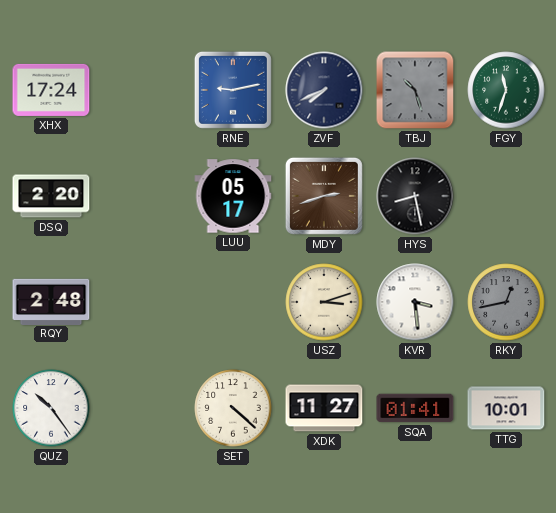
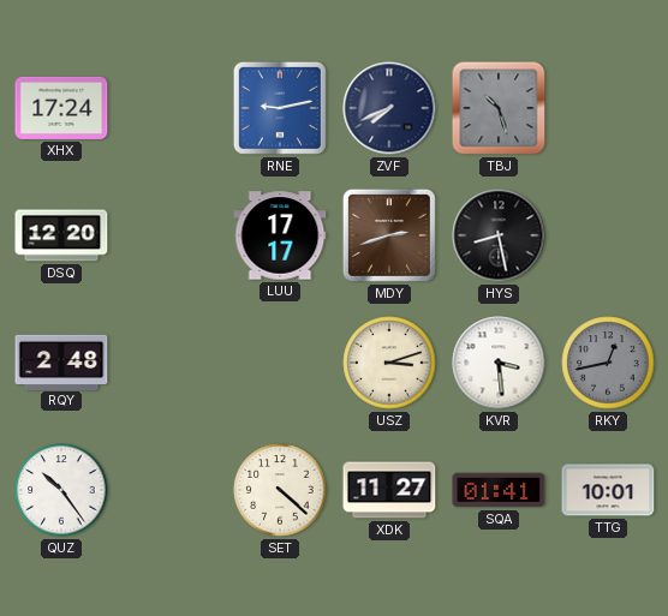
FGY: 11:33 -> none
DSQ: 2:20 -> 12:20
LUU: 05:17 -> 17:17
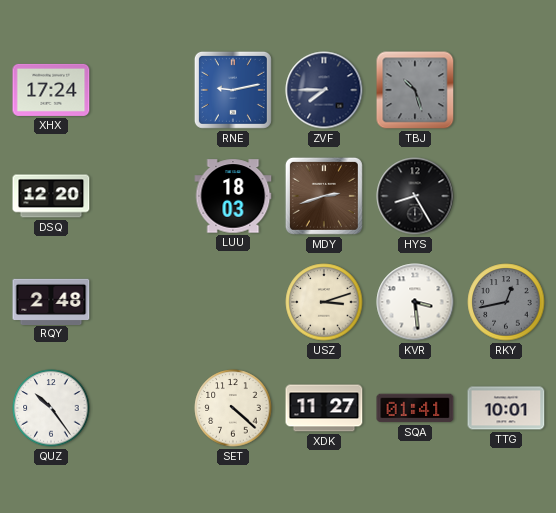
ZVF: 7:41 -> 7:45
LUU: 17:17 -> 18:03
HYS: 8:28 -> 8:25
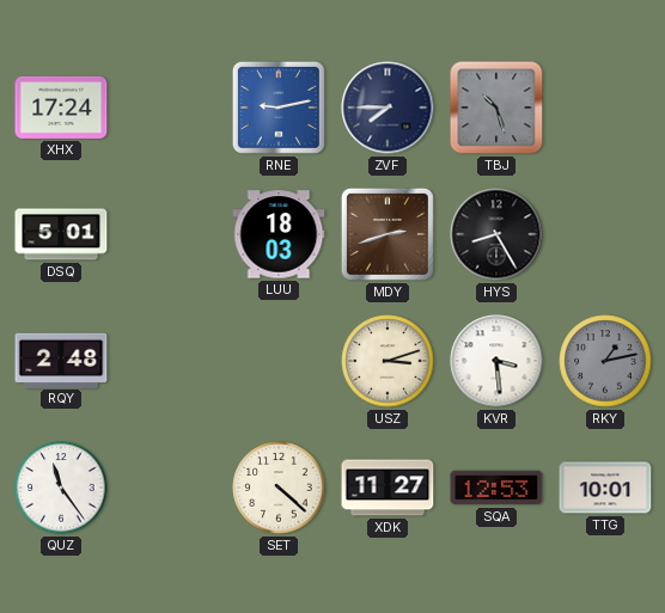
DSQ: 12:20 -> 5:01
RKY: 12:43 -> 1:13
QUZ: 10:24 -> 11:24
SQA: 01:41 -> 12:53
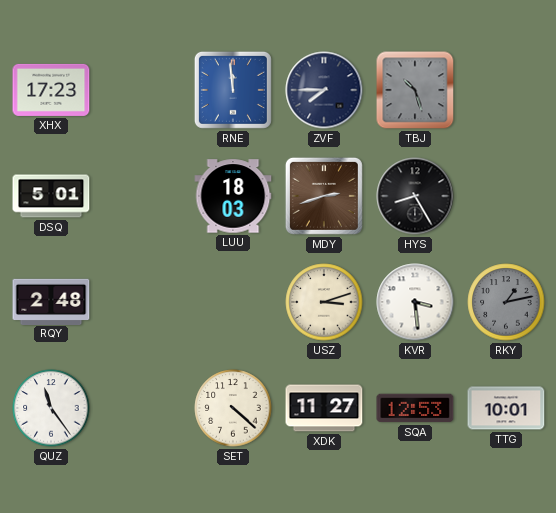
XHX: 17:24 -> 17:23
RNE: 9:13 -> 11:59
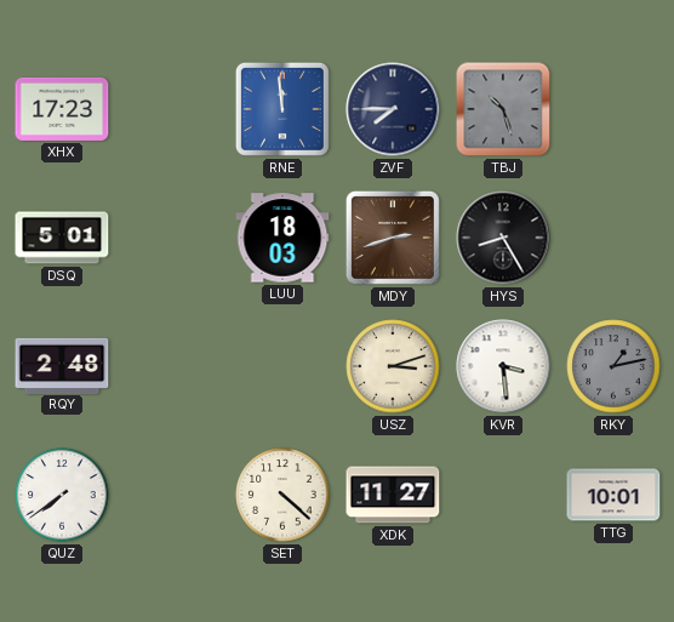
QUZ: 11:24 -> 7:39
SQA: 12:53 -> none
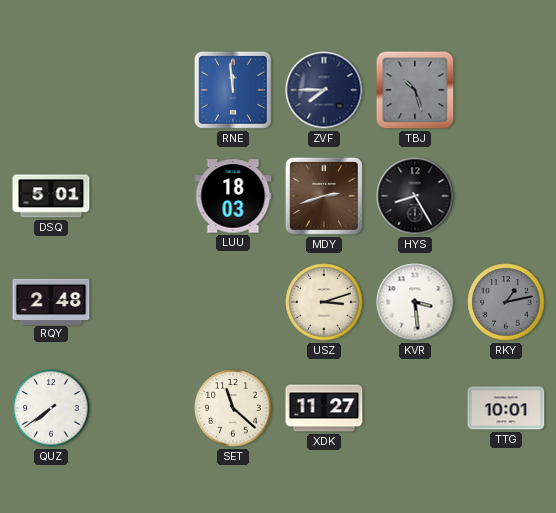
XHX: 17:23 -> none
SET: 4:22 -> 11:22
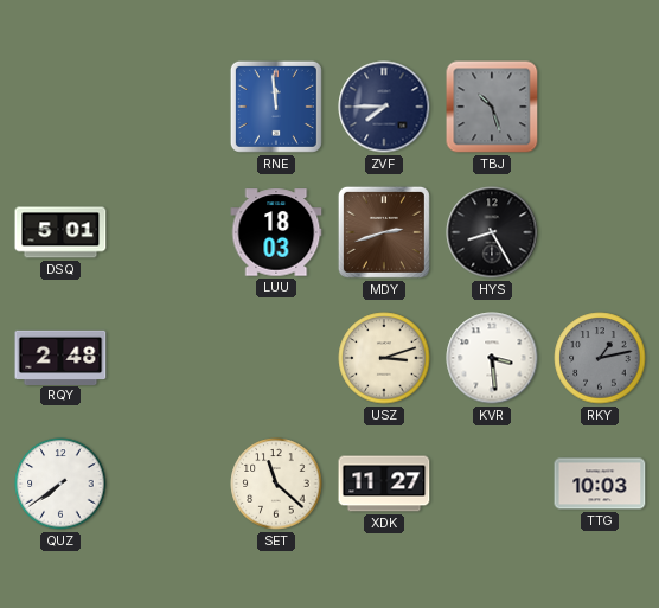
TTG: 10:01 -> 10:03
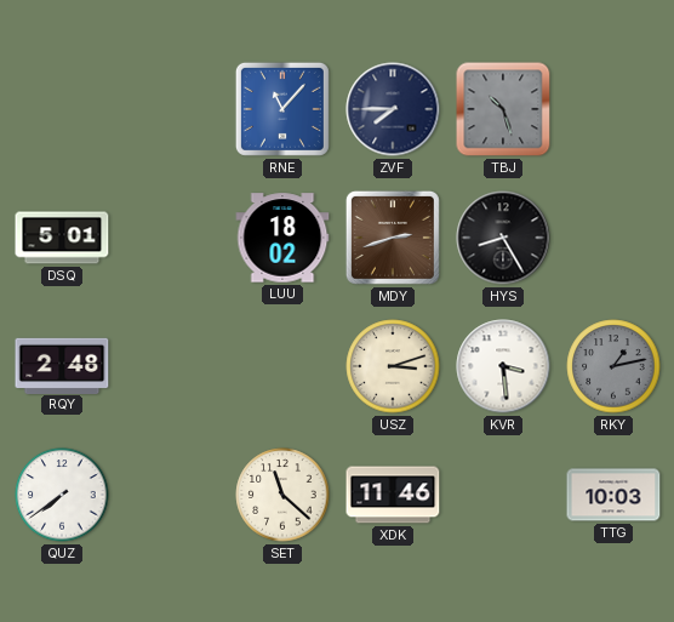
RNE: 11:59 -> 11:07
LUU: 18:03 -> 18:02
XDK: 11:27 -> 11:46
